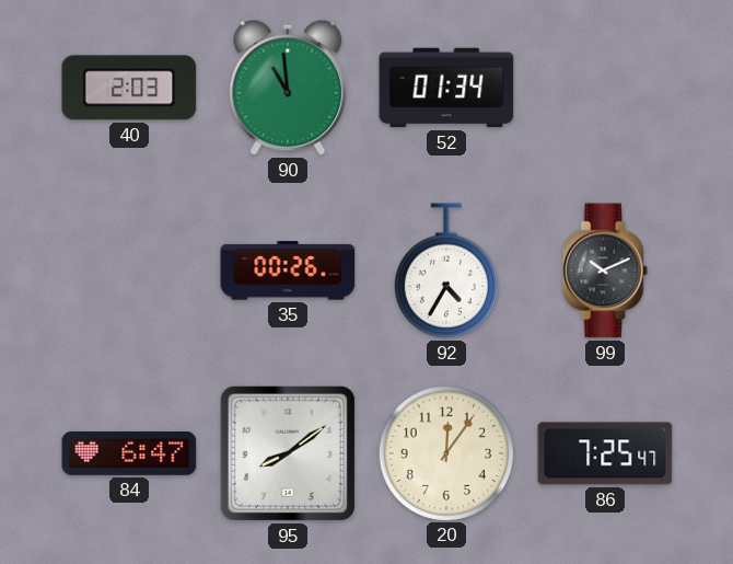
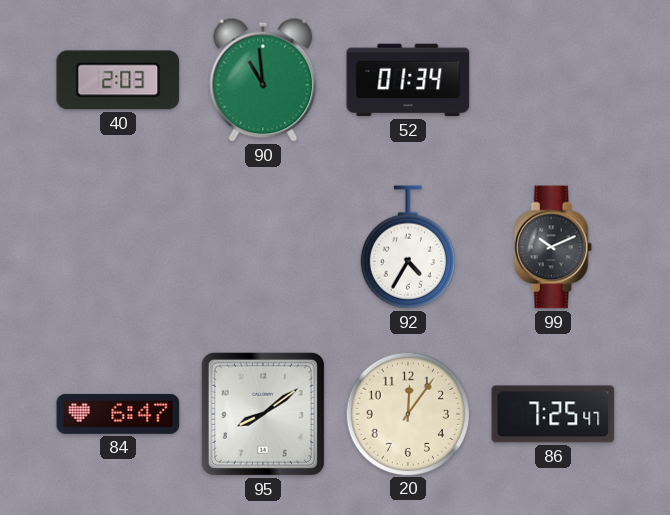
35: 00:26 -> none
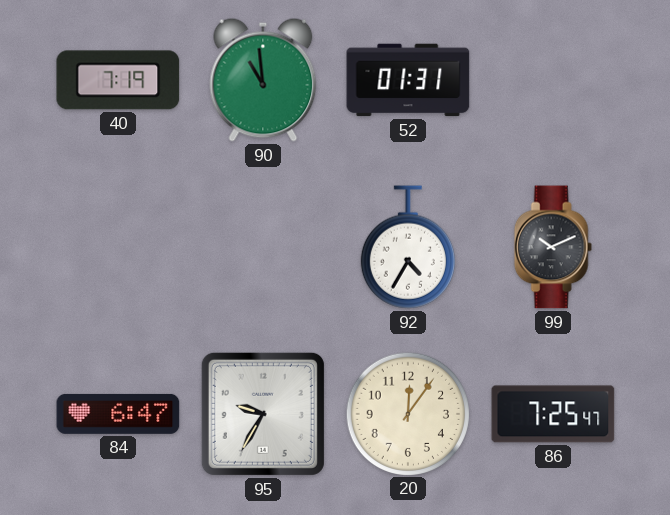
40: 2:03 -> 7:19
52: 01:34 -> 01:31
95: 8:09 -> 9:35
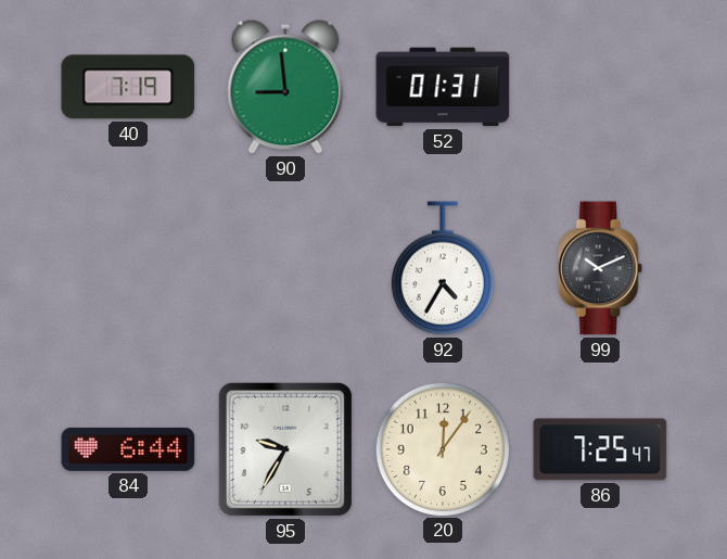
90: 10:59 -> 8:59
84: 6:47 -> 6:44
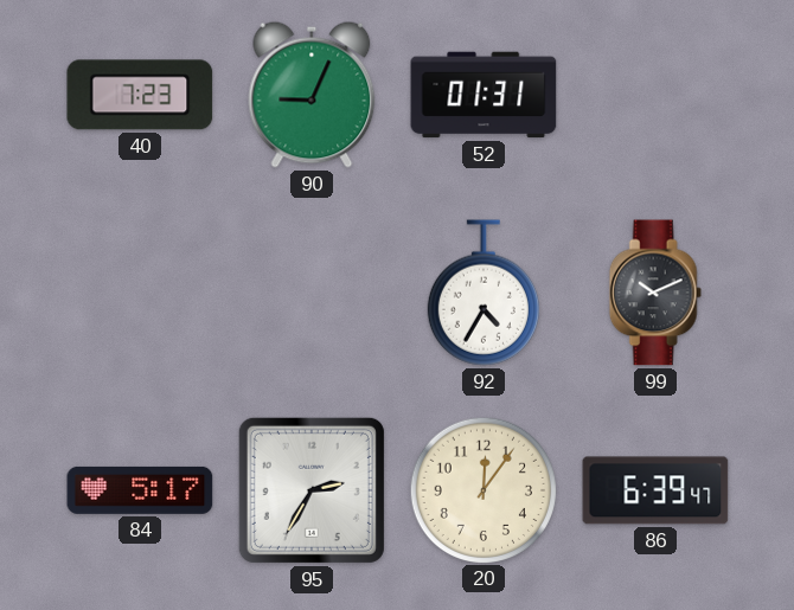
40: 7:19 -> 7:23
90: 8:59 -> 9:04
84: 6:44 -> 5:17
95: 9:35 -> 2:35
86: 7:25 -> 6:39
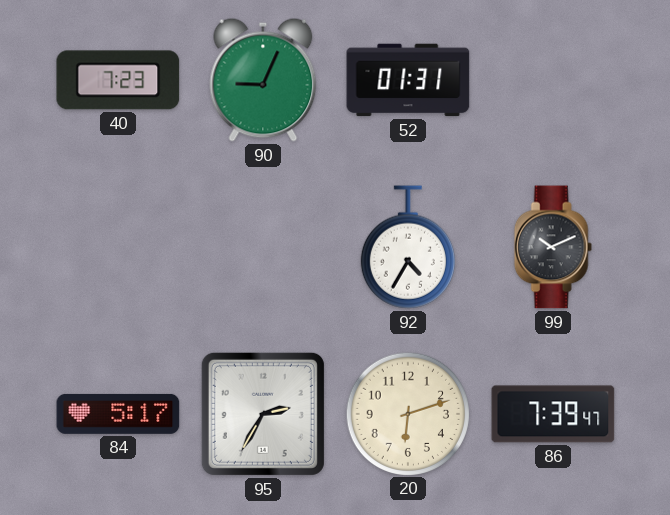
20: 12:06 -> 6:12
86: 6:39 -> 7:39
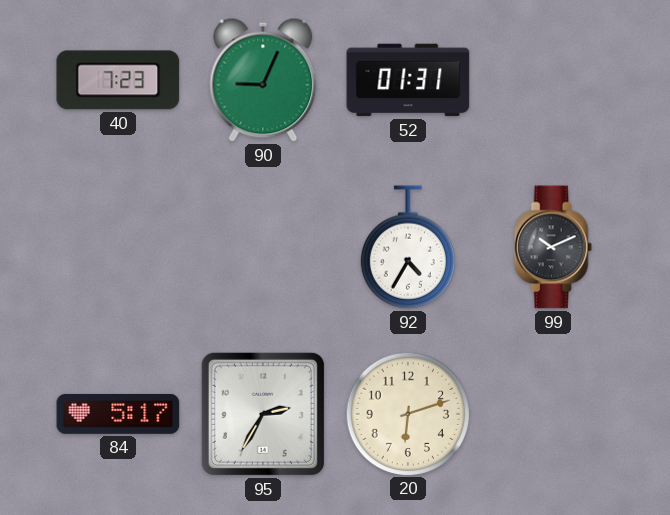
86: 7:39 -> none
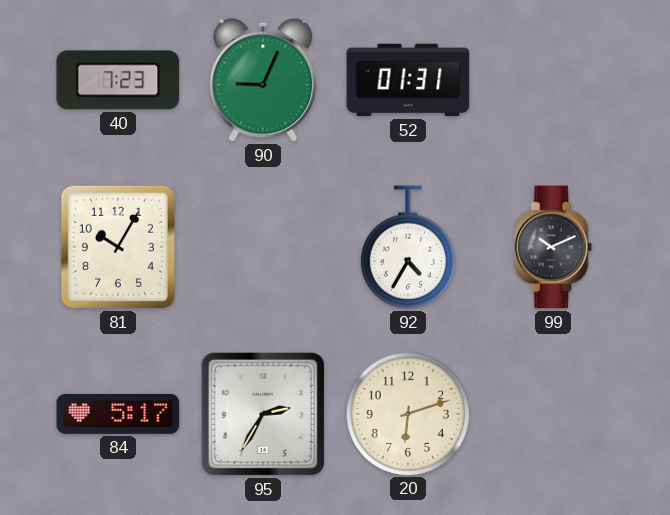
81: none -> 10:05
